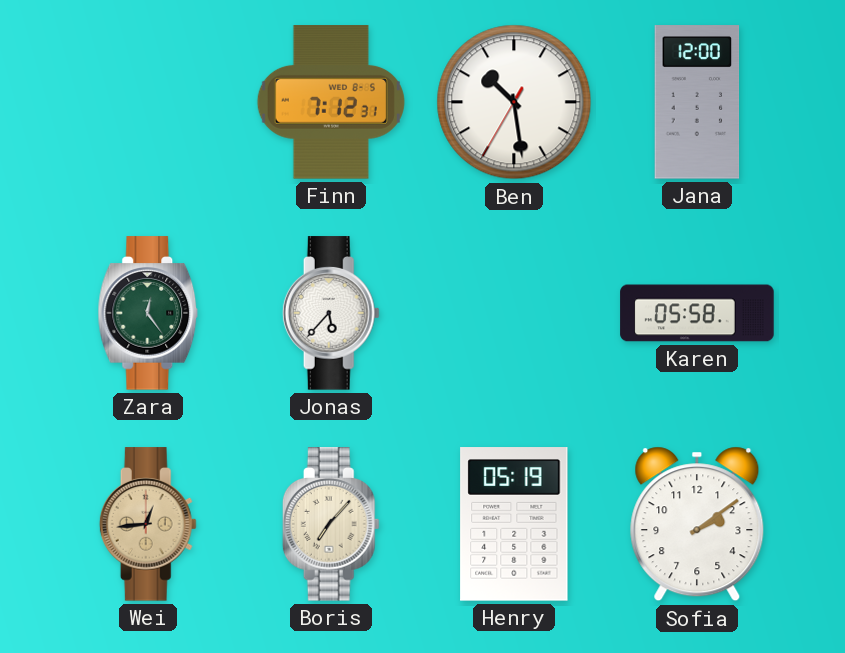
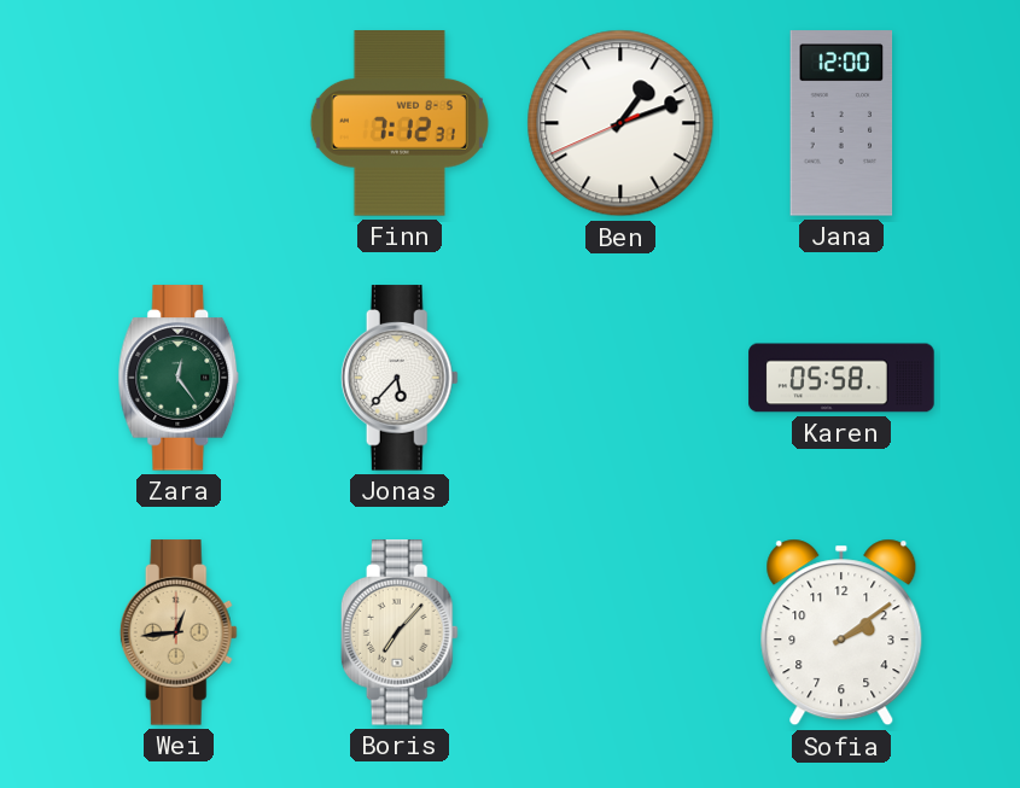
Ben: 10:28 -> 1:11
Henry: 05:19 -> none
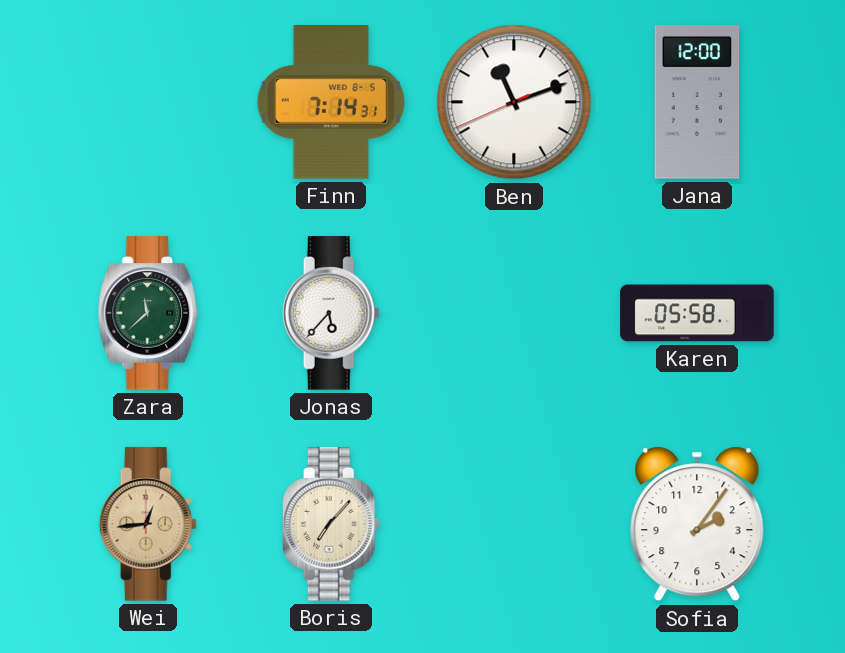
Finn: 7:12 -> 7:14
Ben: 1:11 -> 11:11
Zara: 12:24 -> 11:38
Sofia: 2:09 -> 2:06
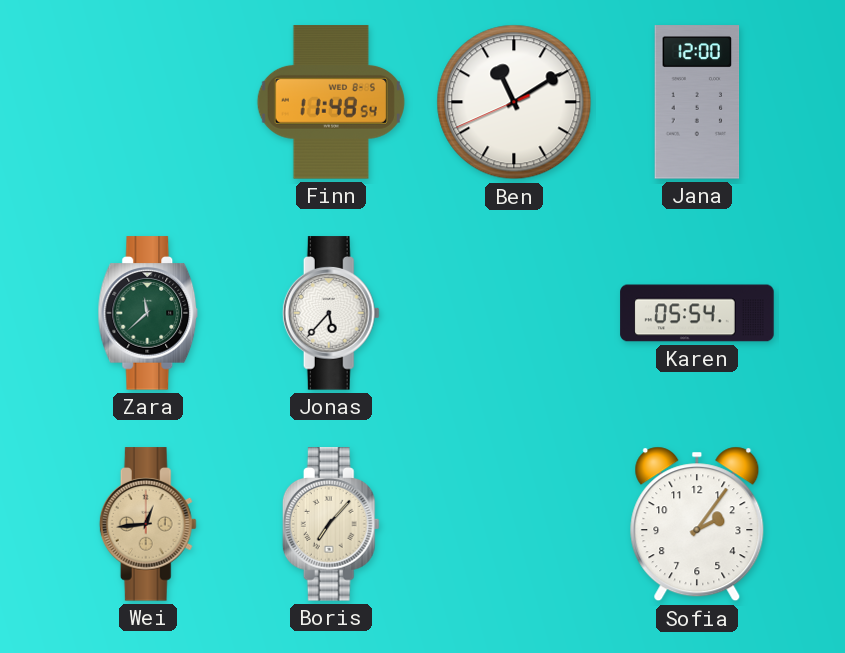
Finn: 7:14 -> 11:48
Ben: 11:11 -> 11:09
Karen: 05:58 -> 05:54
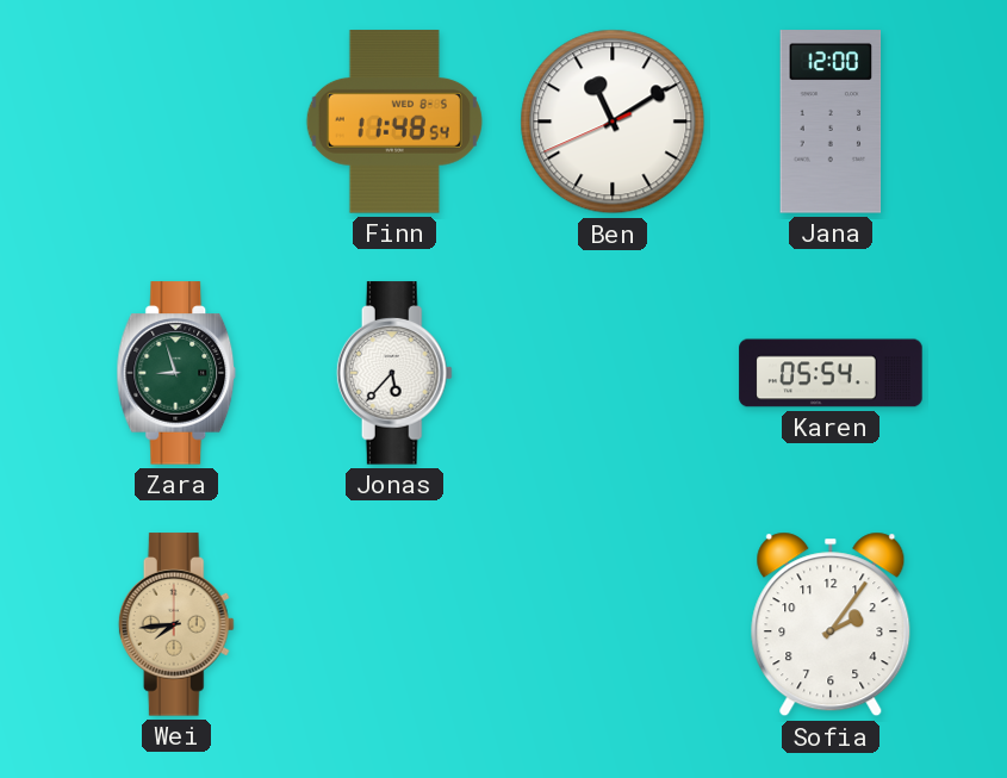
Zara: 11:38 -> 8:57
Wei: 12:44 -> 7:44
Boris: 7:07 -> none
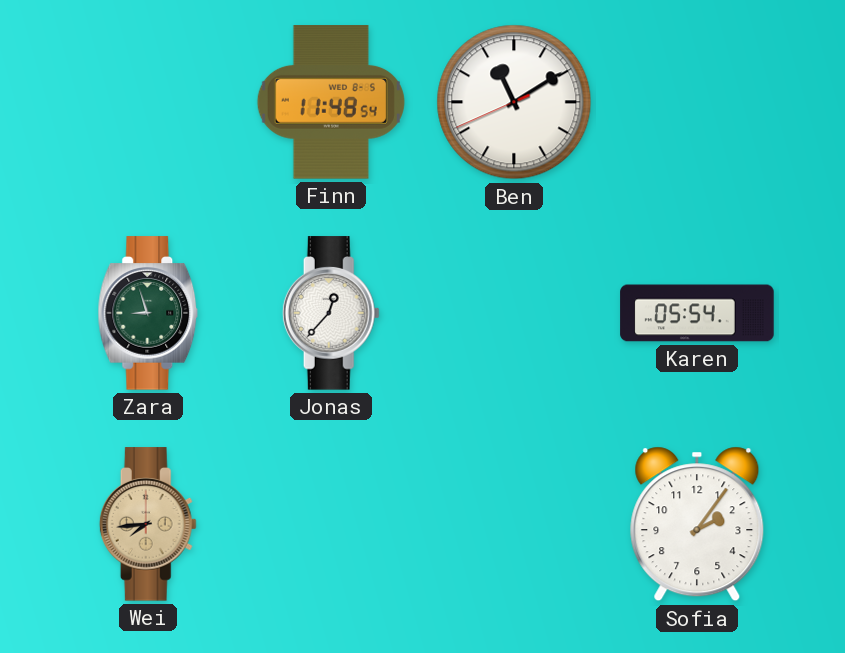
Jana: 12:00 -> none
Jonas: 5:37 -> 12:37
